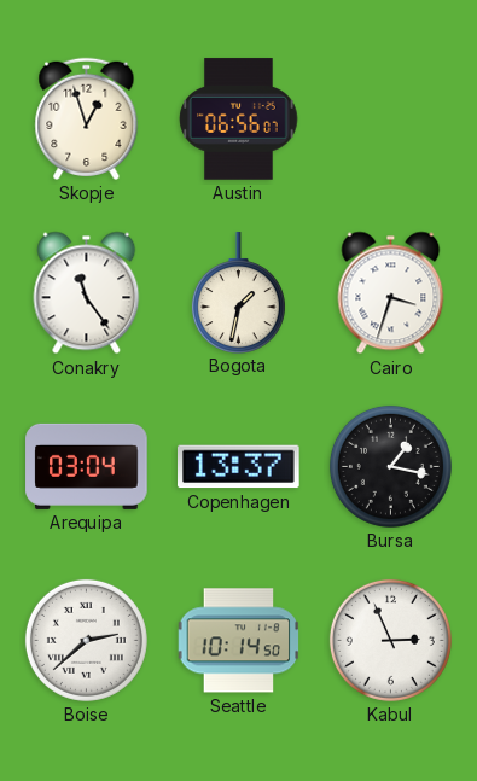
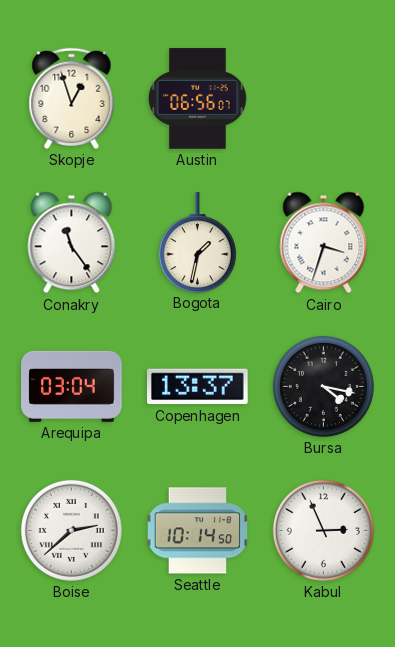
Bursa: 1:17 -> 4:17
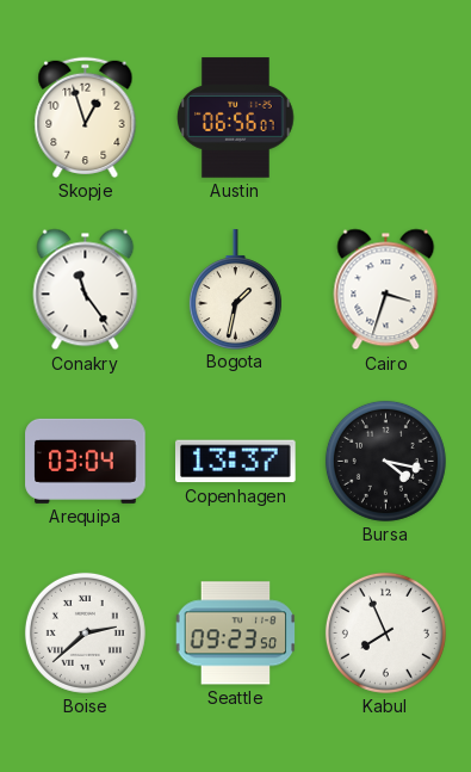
Seattle: 10:14 -> 09:23
Kabul: 2:56 -> 7:56
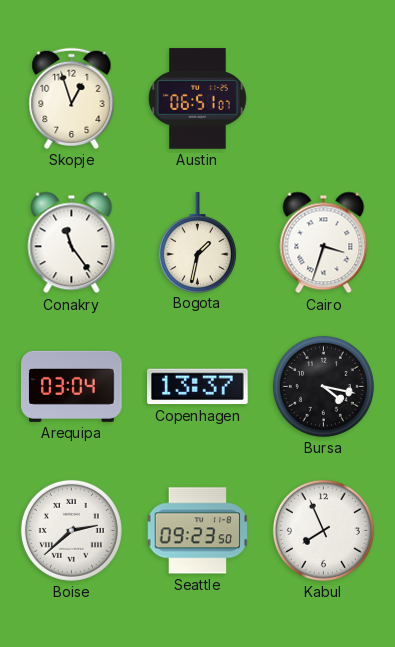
Austin: 06:56 -> 06:51
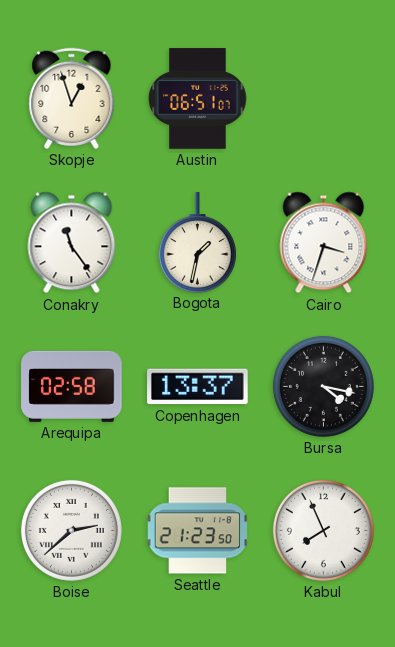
Arequipa: 03:04 -> 02:58
Seattle: 09:23 -> 21:23
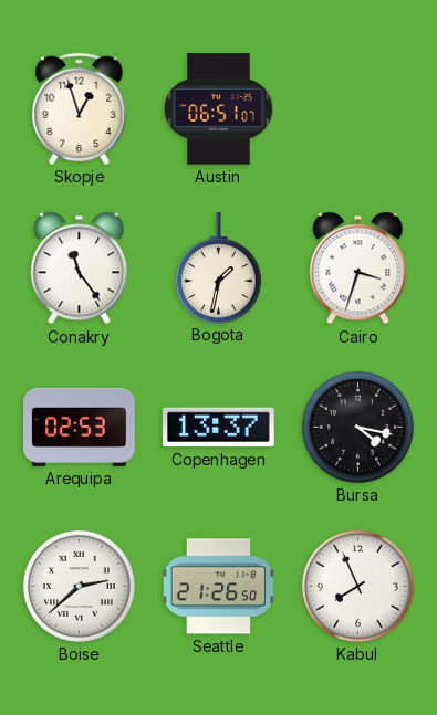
Arequipa: 02:58 -> 02:53
Seattle: 21:23 -> 21:26
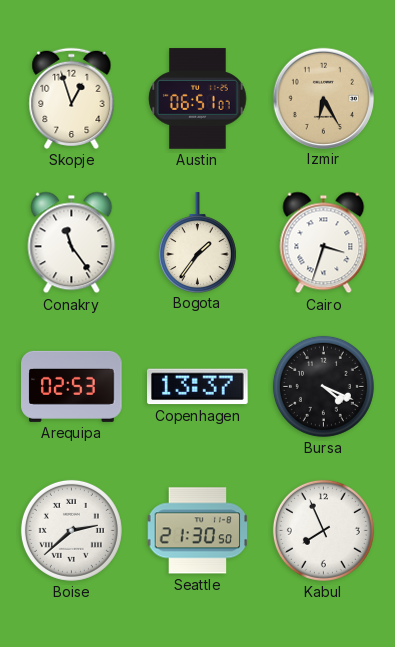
Izmir: none -> 6:25
Bogota: 1:32 -> 1:36
Bursa: 4:17 -> 4:19
Seattle: 21:26 -> 21:30
